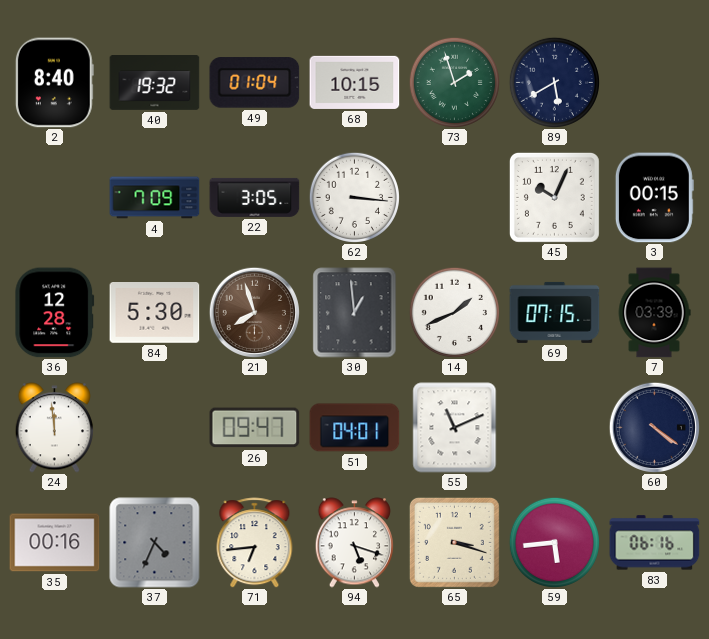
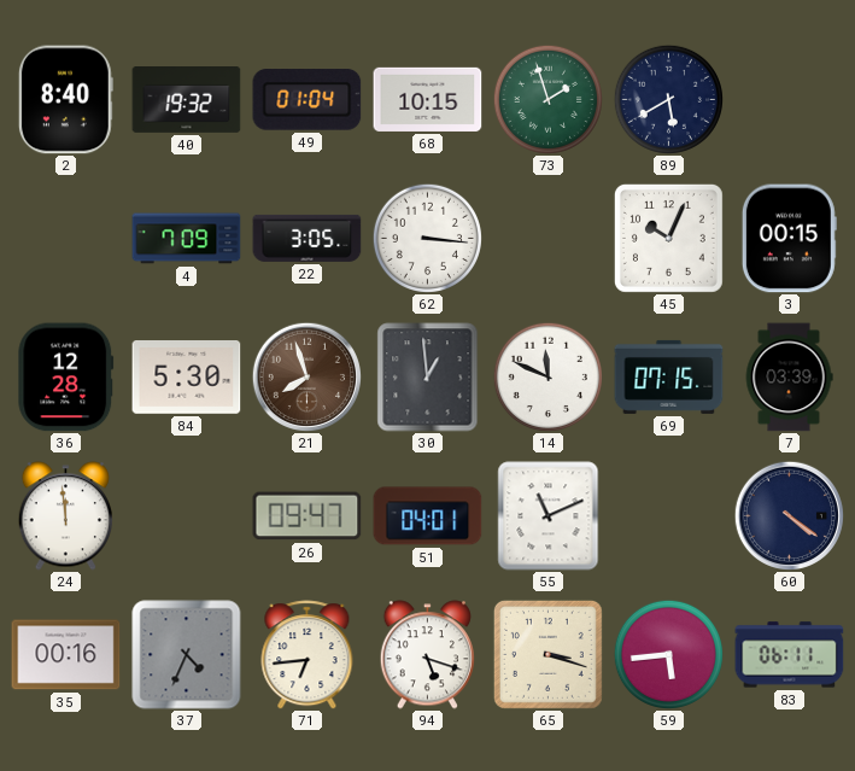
14: 1:41 -> 11:49
83: 06:16 -> 06:11
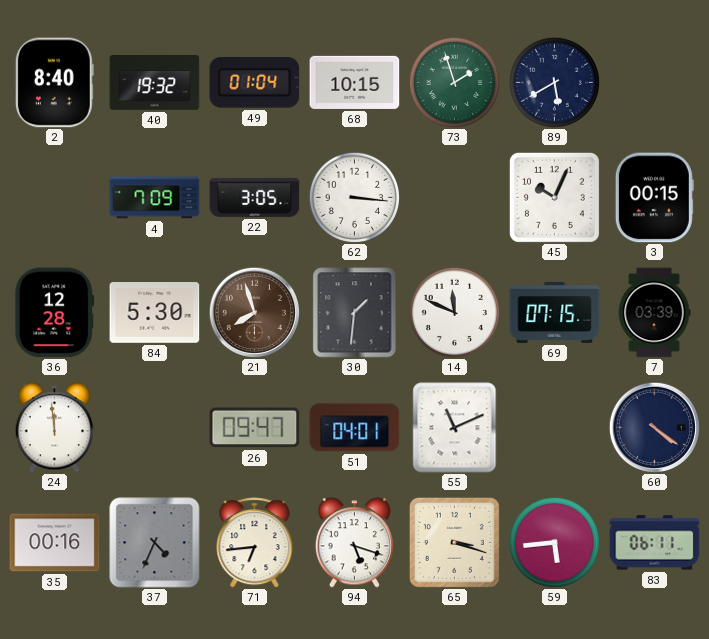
30: 12:59 -> 1:31
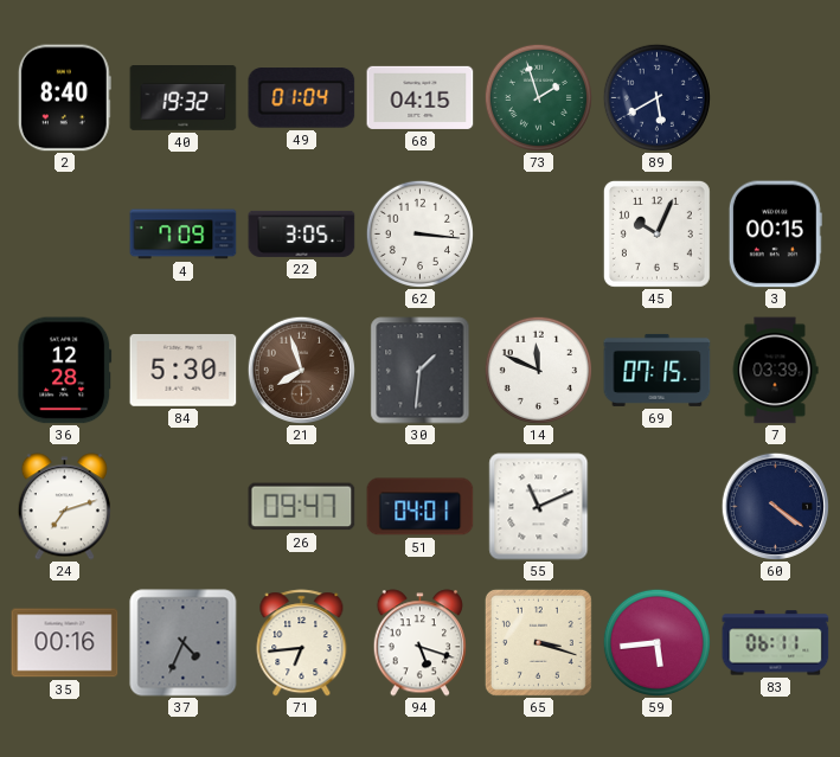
68: 10:15 -> 04:15
24: 11:59 -> 7:12
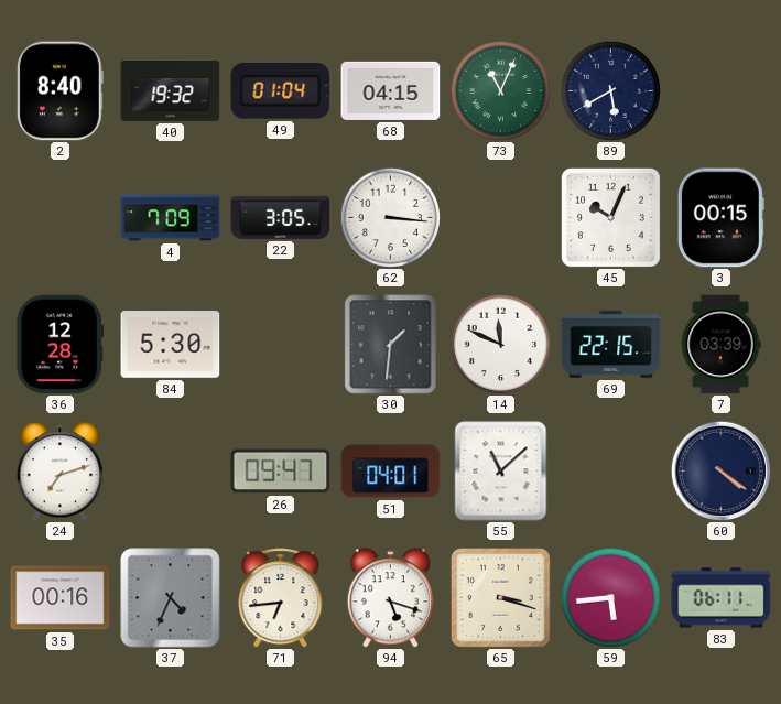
73: 1:57 -> 11:04
21: 7:57 -> none
69: 07:15 -> 22:15
55: 11:11 -> 11:08
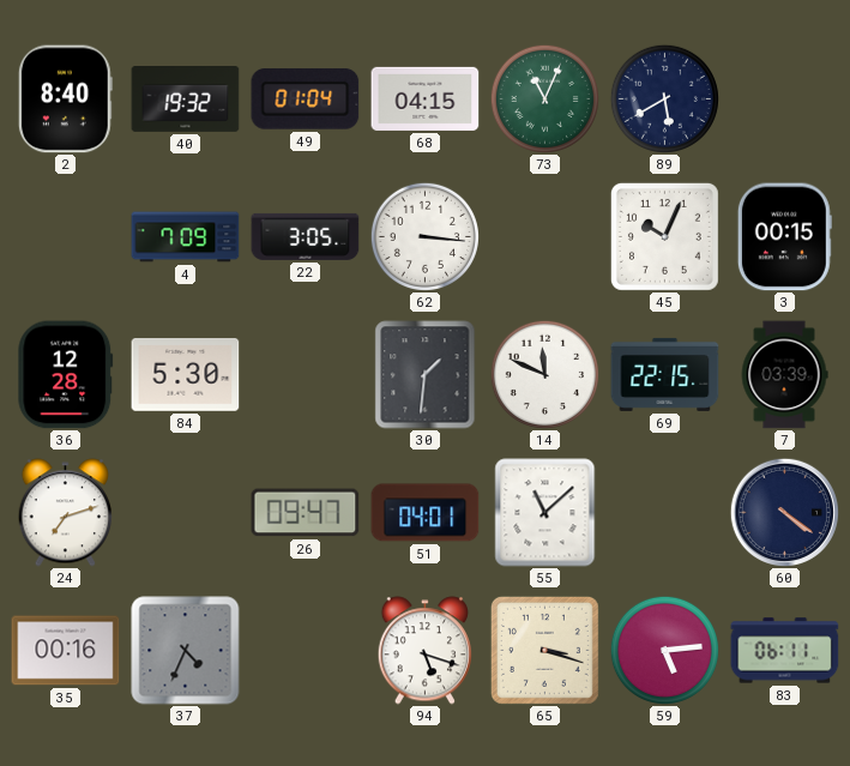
71: 6:44 -> none
59: 5:44 -> 5:14
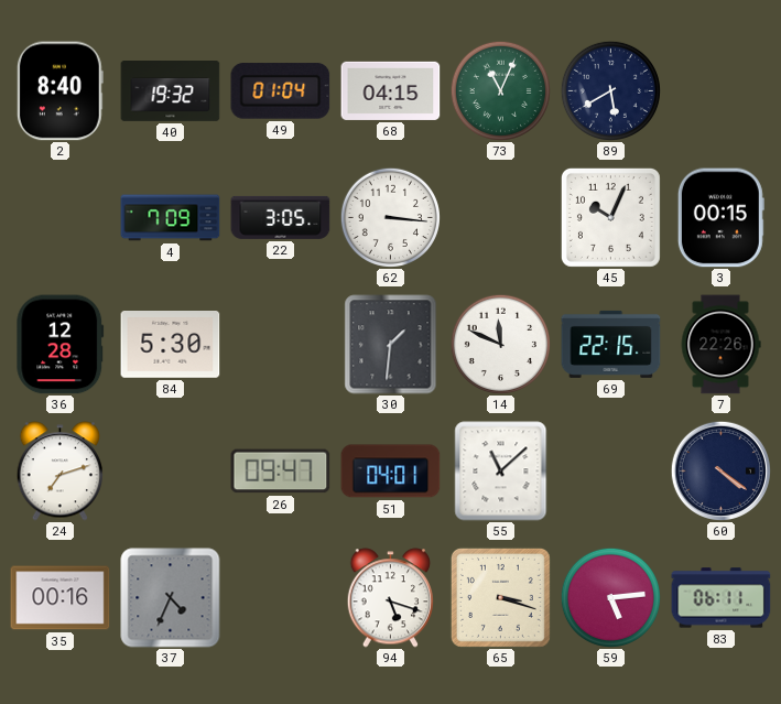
7: 03:39 -> 22:26
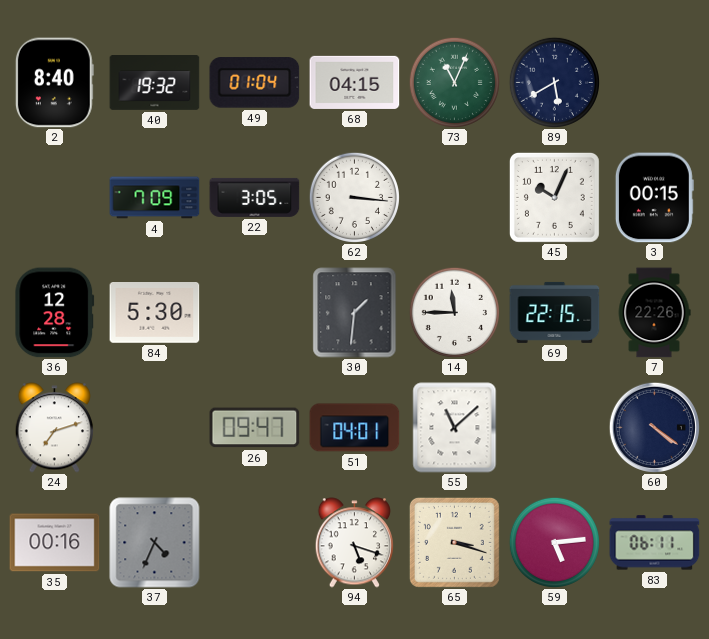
14: 11:49 -> 11:45
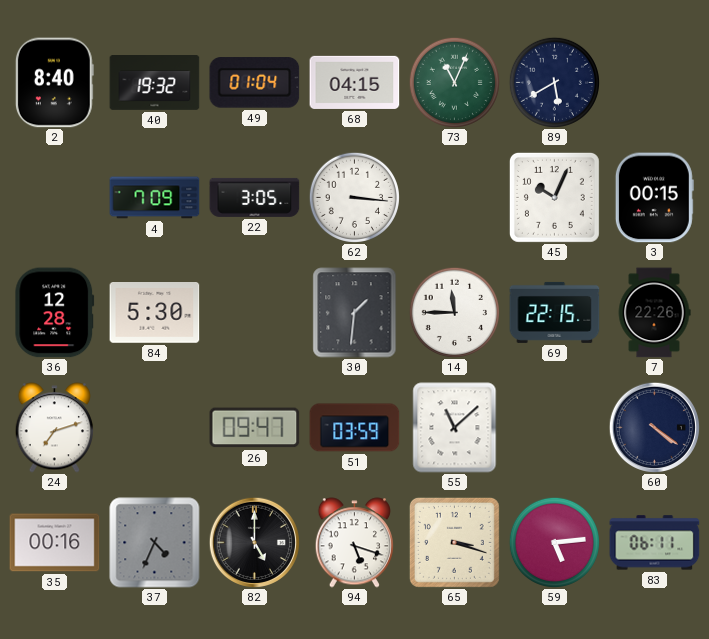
51: 04:01 -> 03:59
82: none -> 5:00
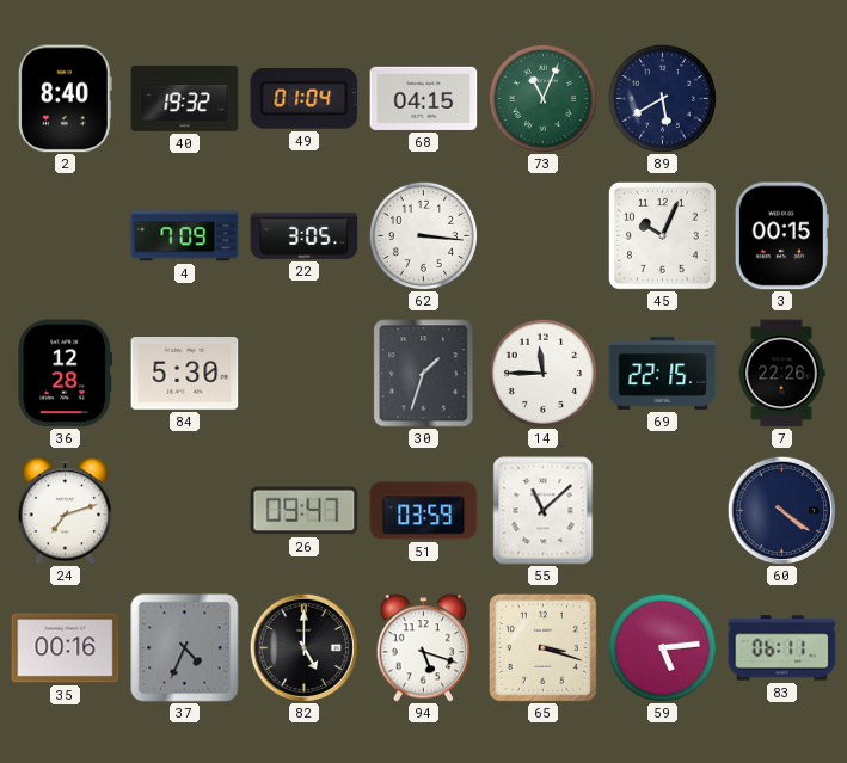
30: 1:31 -> 1:33
